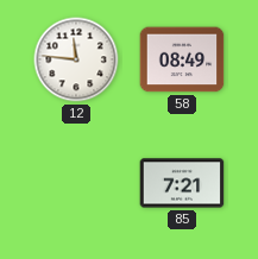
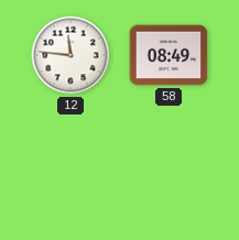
85: 7:21 -> none
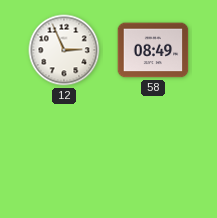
12: 11:46 -> 2:56
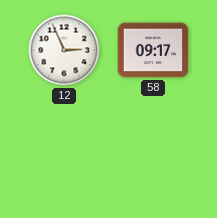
58: 08:49 -> 09:17
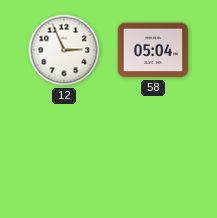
58: 09:17 -> 05:04
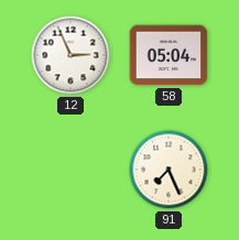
91: none -> 7:26
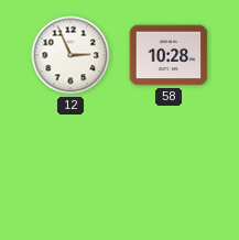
58: 05:04 -> 10:28
91: 7:26 -> none
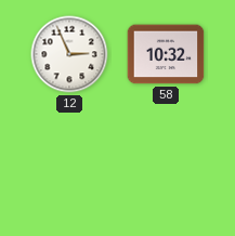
58: 10:28 -> 10:32
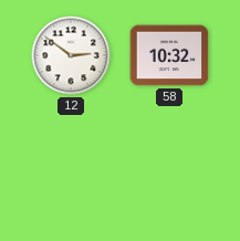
12: 2:56 -> 2:51
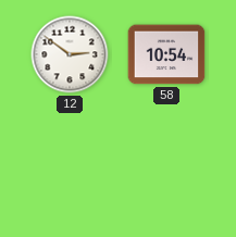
58: 10:32 -> 10:54
